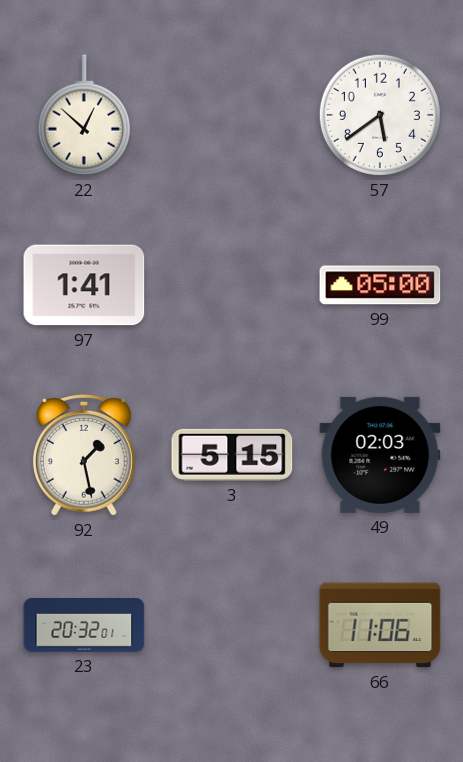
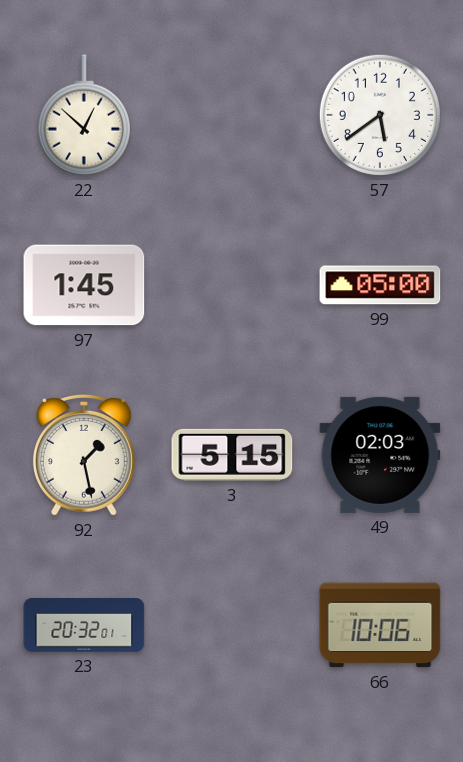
97: 1:41 -> 1:45
66: 11:06 -> 10:06
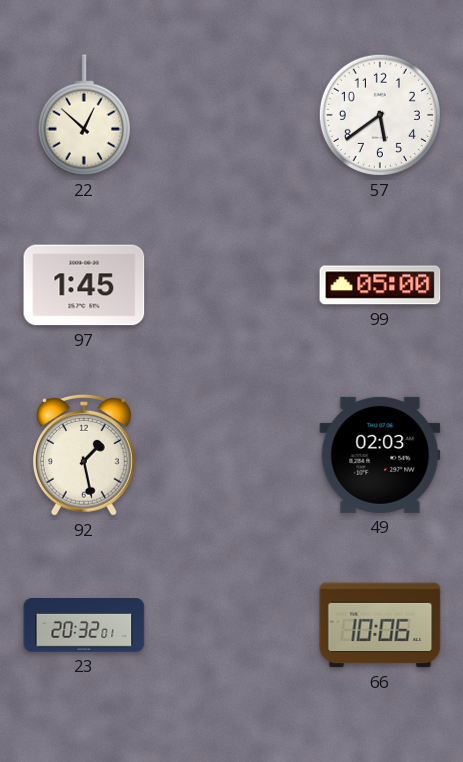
3: 5:15 -> none
